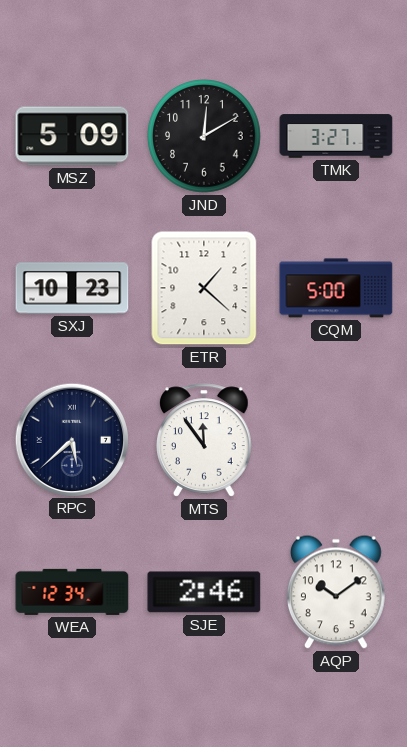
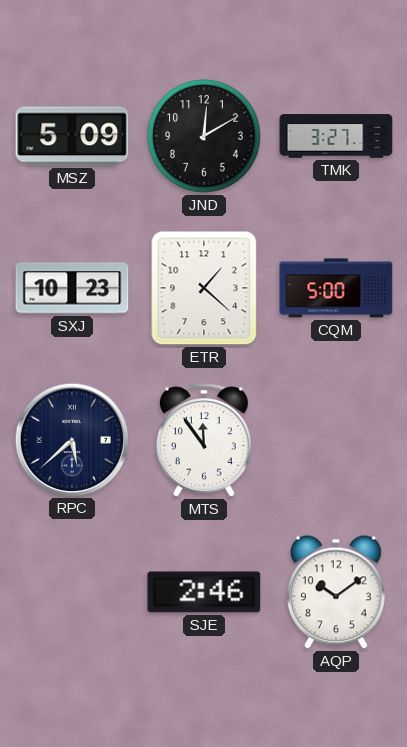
WEA: 12:34 -> none
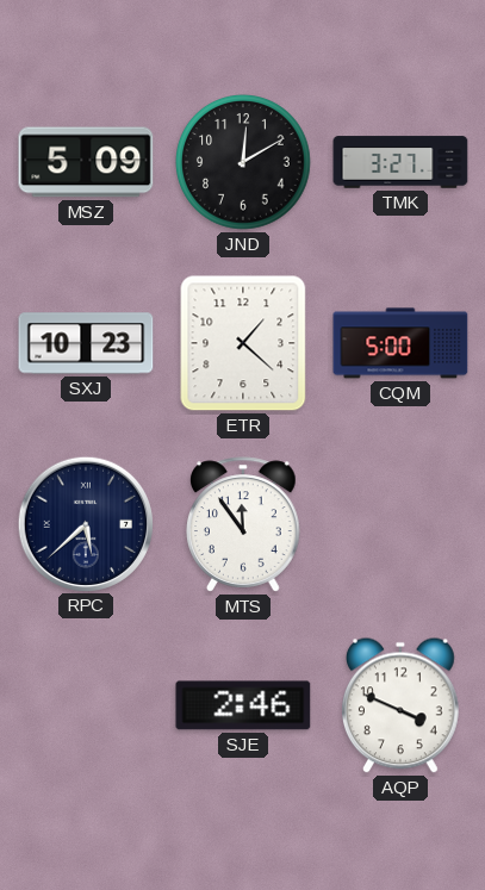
AQP: 10:09 -> 3:49
